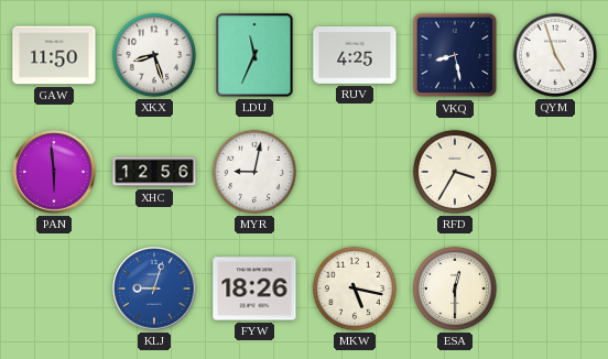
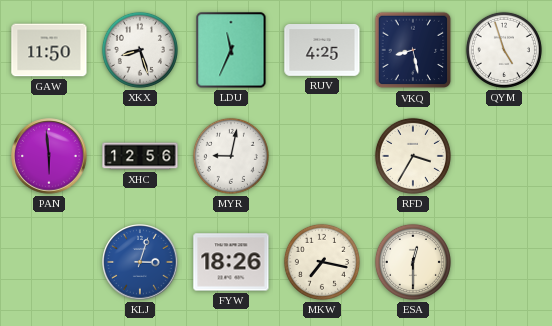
KLJ: 9:03 -> 3:03
MKW: 5:17 -> 7:17
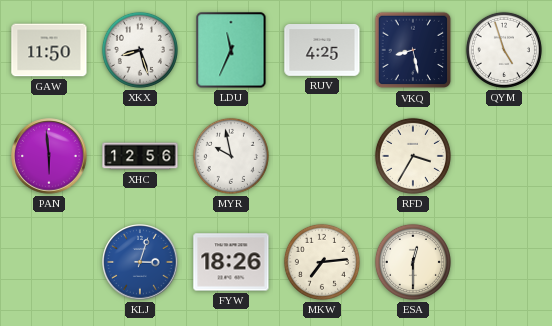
MYR: 9:02 -> 9:58
MKW: 7:17 -> 7:14
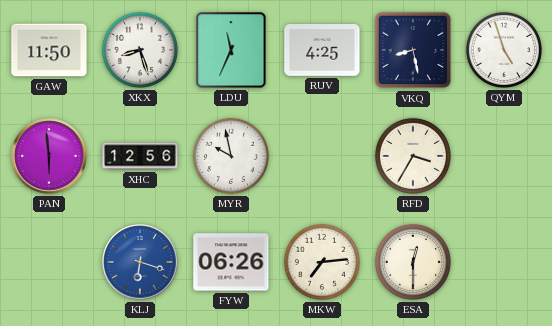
KLJ: 3:03 -> 6:18
FYW: 18:26 -> 06:26
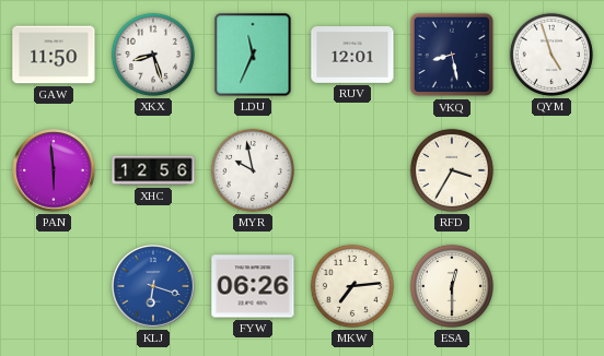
RUV: 4:25 -> 12:01
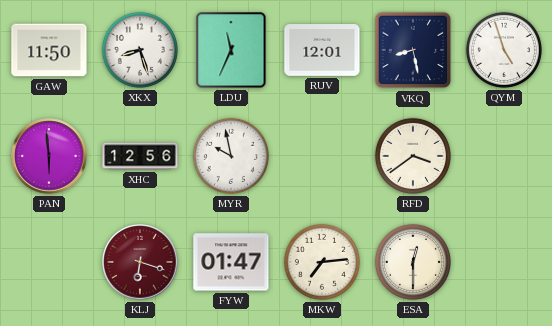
RFD: 3:35 -> 3:39
KLJ dial: blue -> burgundy
FYW: 06:26 -> 01:47
